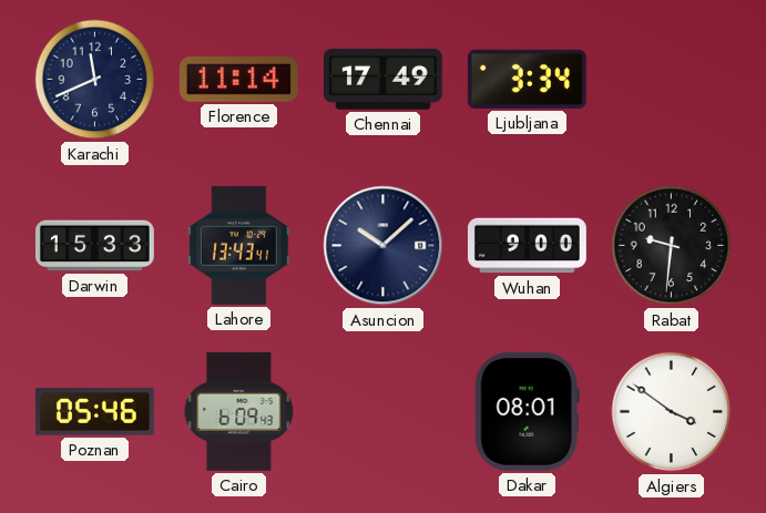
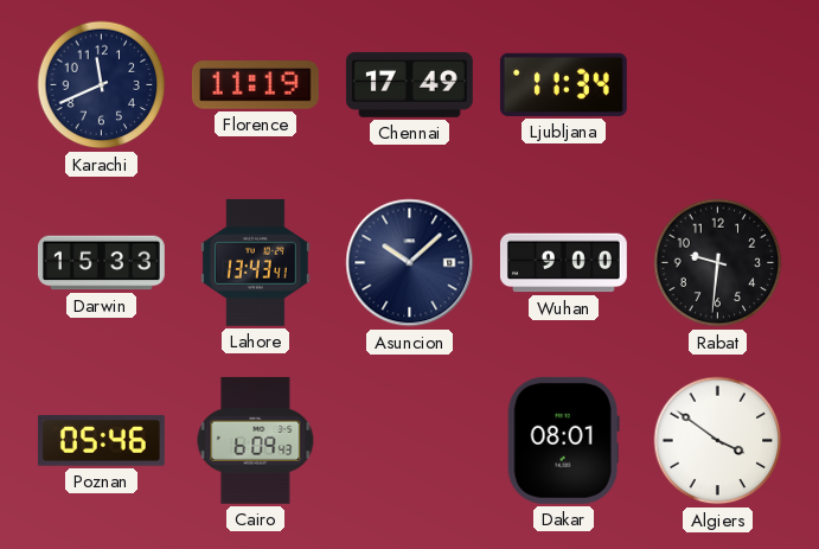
Florence: 11:14 -> 11:19
Ljubljana: 3:34 -> 11:34
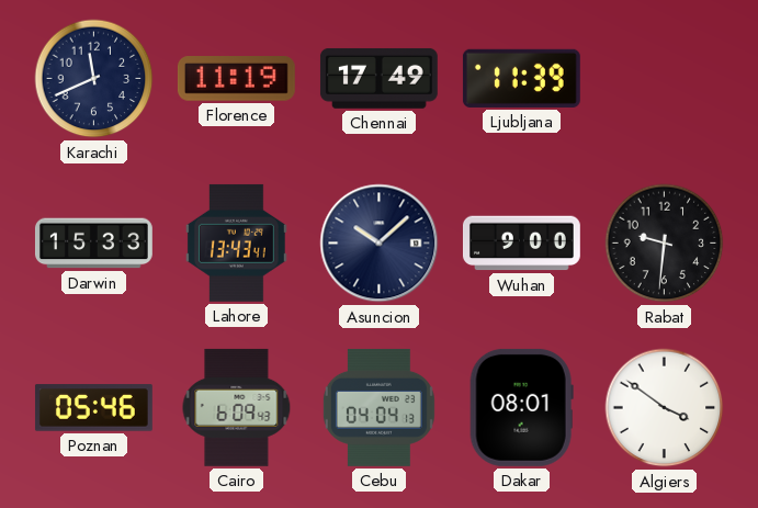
Ljubljana: 11:34 -> 11:39
Cebu: none -> 04:04
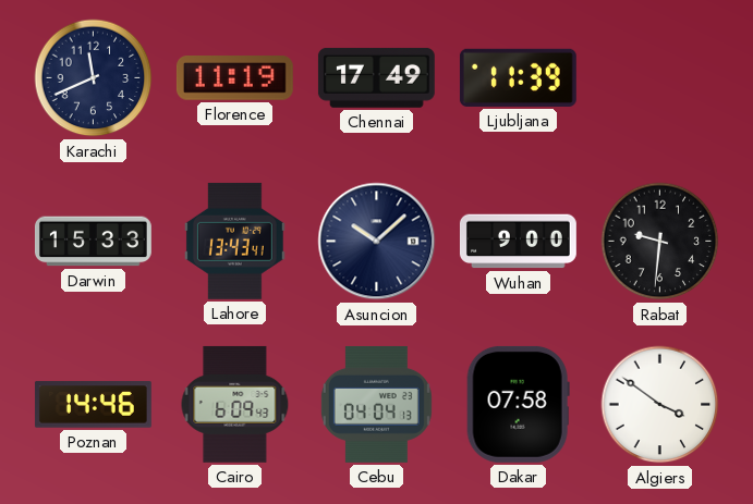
Poznan: 05:46 -> 14:46
Dakar: 08:01 -> 07:58
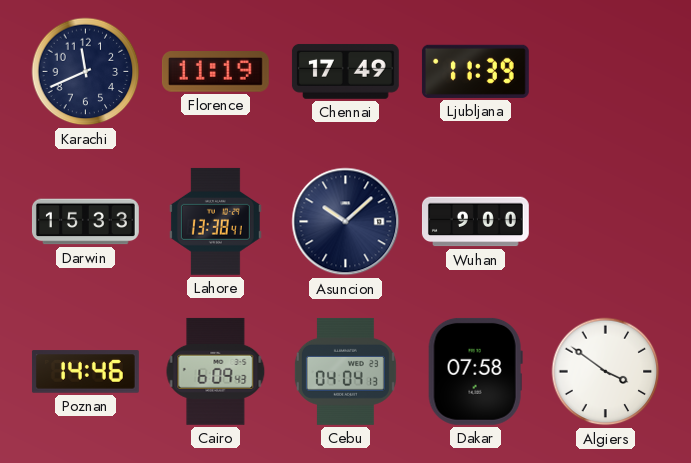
Lahore: 13:43 -> 13:38
Rabat: 9:31 -> none
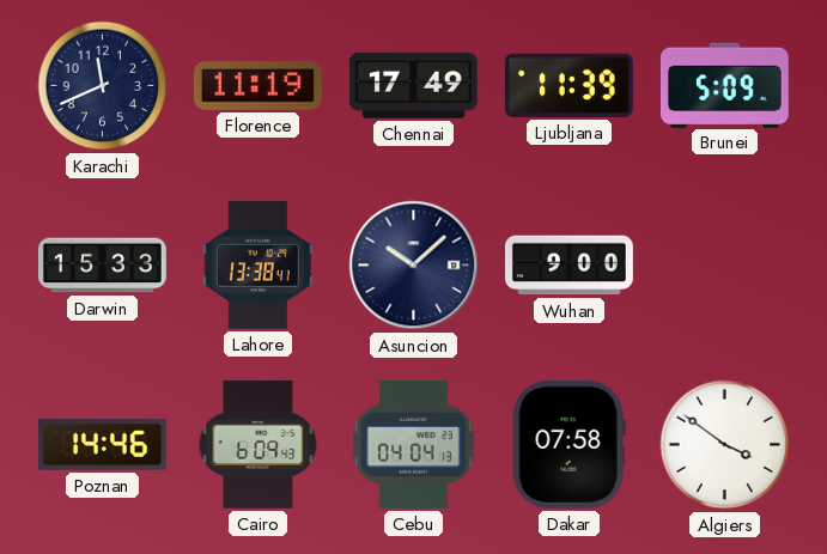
Brunei: none -> 5:09
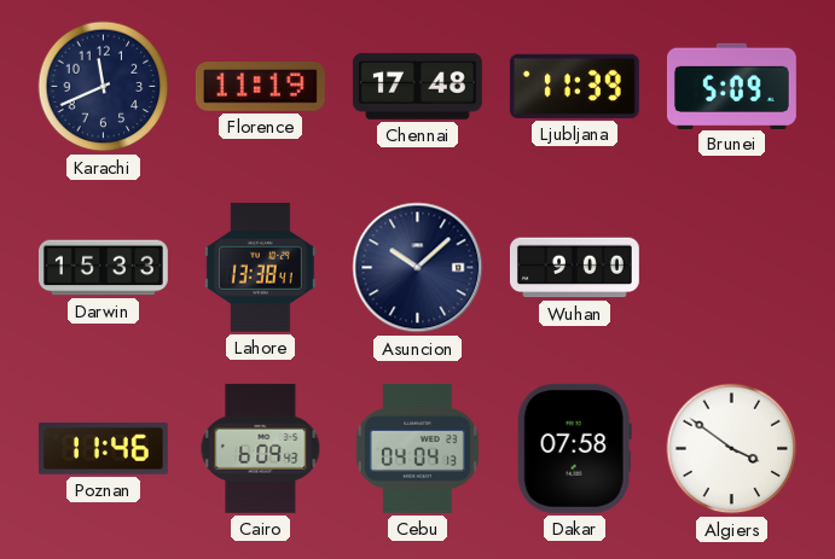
Chennai: 17:49 -> 17:48
Poznan: 14:46 -> 11:46
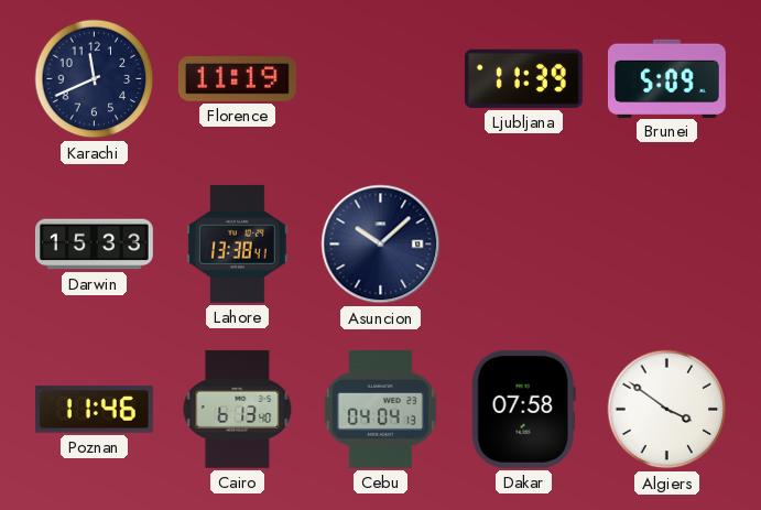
Chennai: 17:48 -> none
Wuhan: 9:00 -> none
Cairo: 6:09 -> 6:13
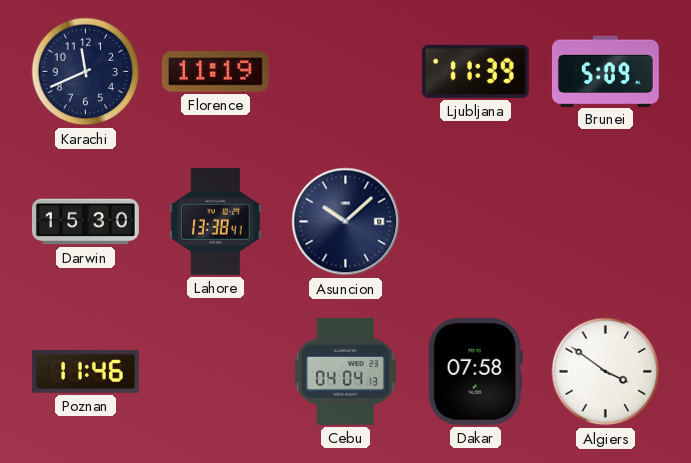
Darwin: 15:33 -> 15:30
Cairo: 6:13 -> none
